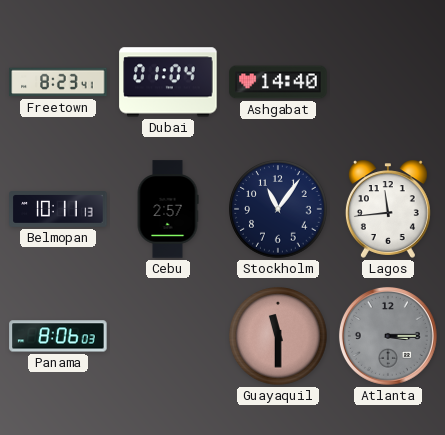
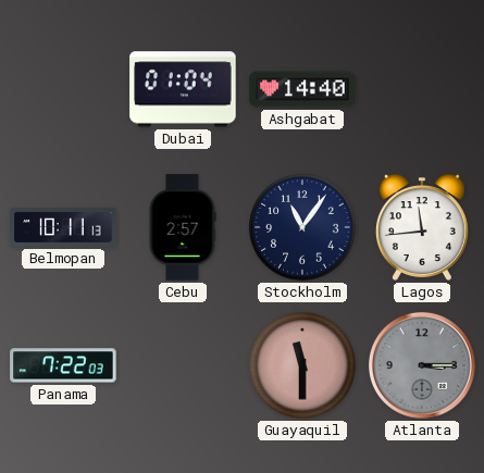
Freetown: 8:23 -> none
Panama: 8:06 -> 7:22
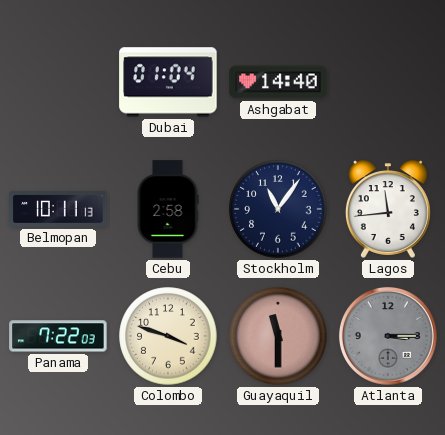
Cebu: 2:57 -> 2:58
Colombo: none -> 3:48
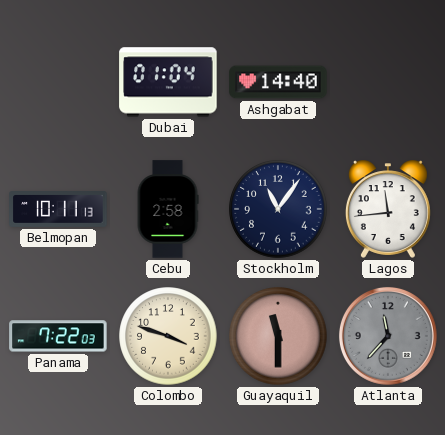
Atlanta: 3:15 -> 11:37
